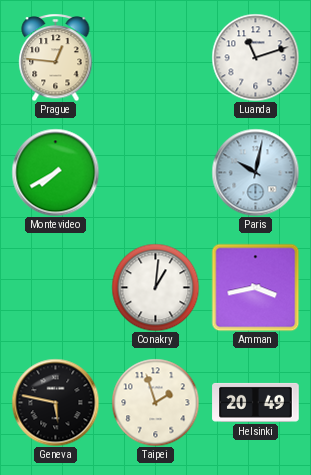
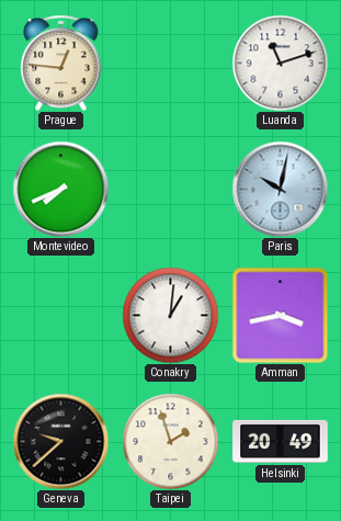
Montevideo: 7:40 -> 7:41
Geneva: 5:47 -> 9:38
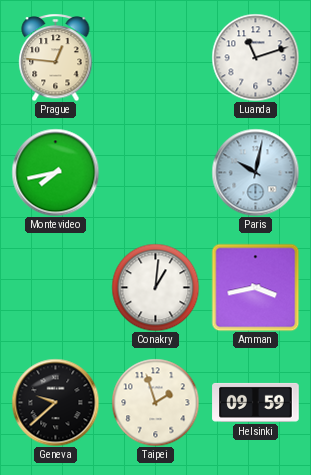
Montevideo: 7:41 -> 7:43
Helsinki: 20:49 -> 09:59
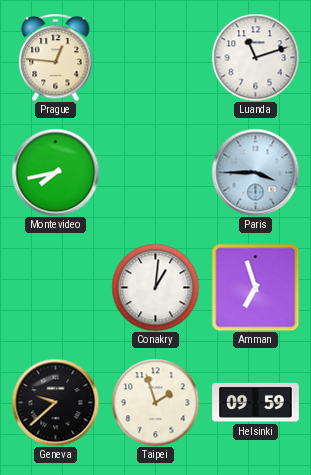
Paris: 10:02 -> 3:45
Amman: 3:43 -> 6:57
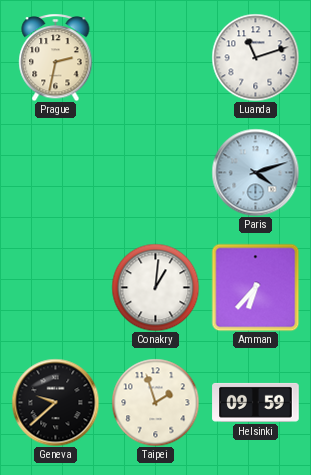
Prague: 12:46 -> 2:32
Montevideo: 7:43 -> none
Paris: 3:45 -> 4:12
Amman: 6:57 -> 6:37
